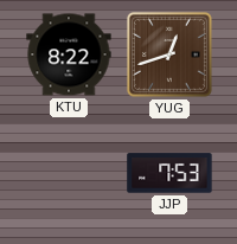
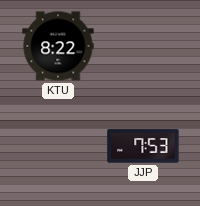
YUG: 12:42 -> none
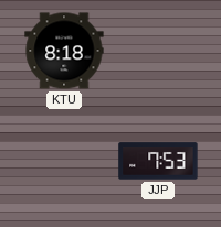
KTU: 8:22 -> 8:18
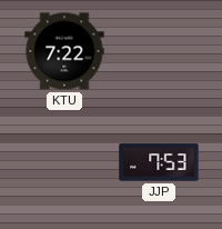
KTU: 8:18 -> 7:22
